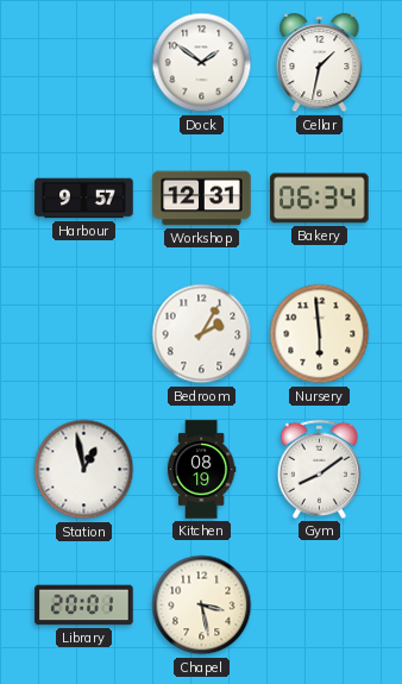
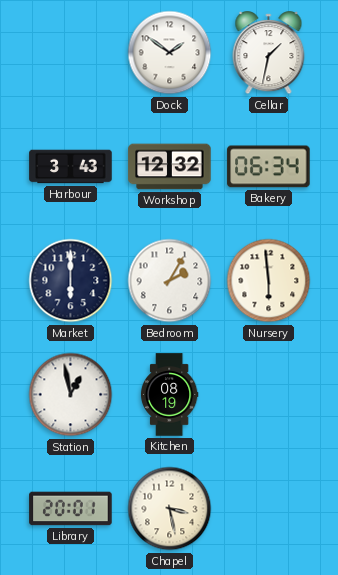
Harbour: 9:57 -> 3:43
Workshop: 12:31 -> 12:32
Market: none -> 6:00
Gym: 8:09 -> none
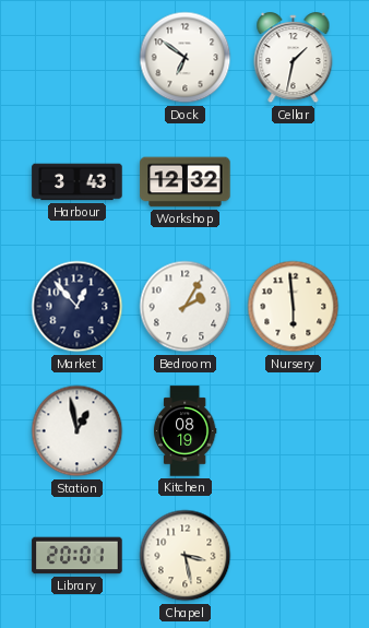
Dock: 1:51 -> 6:51
Bakery: 06:34 -> none
Market: 6:00 -> 12:53
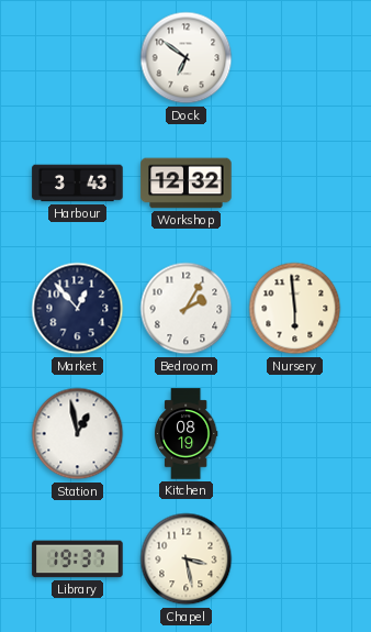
Cellar: 1:32 -> none
Library: 20:01 -> 19:37
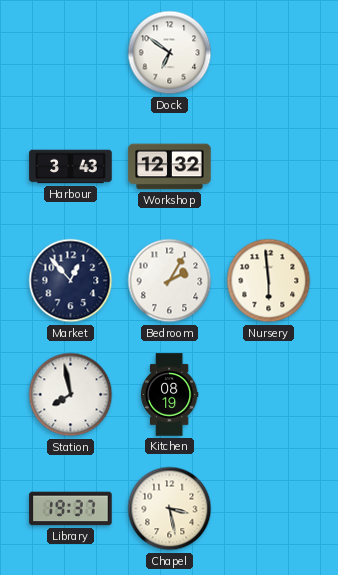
Station: 12:58 -> 7:58
